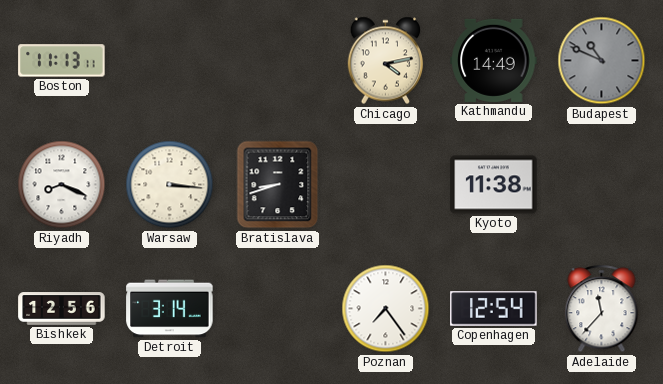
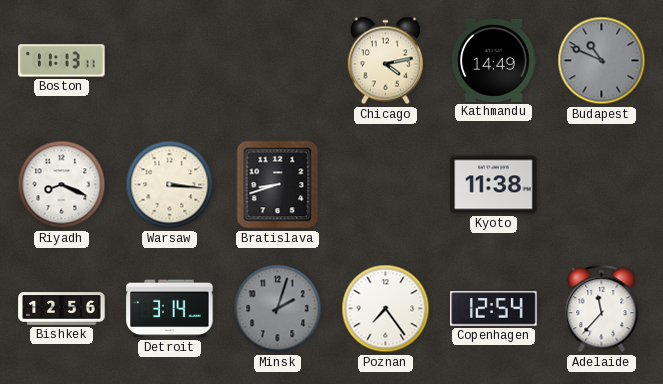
Minsk: none -> 2:03
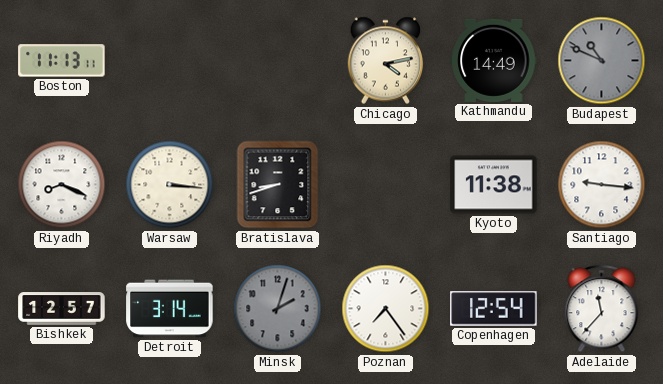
Santiago: none -> 9:16
Bishkek: 12:56 -> 12:57
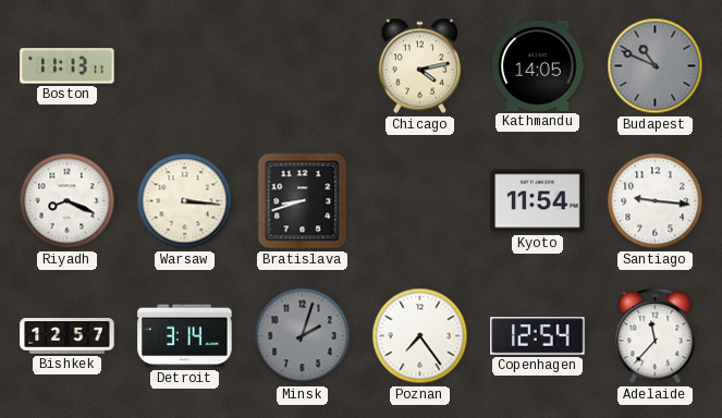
Kathmandu: 14:49 -> 14:05
Kyoto: 11:38 -> 11:54
